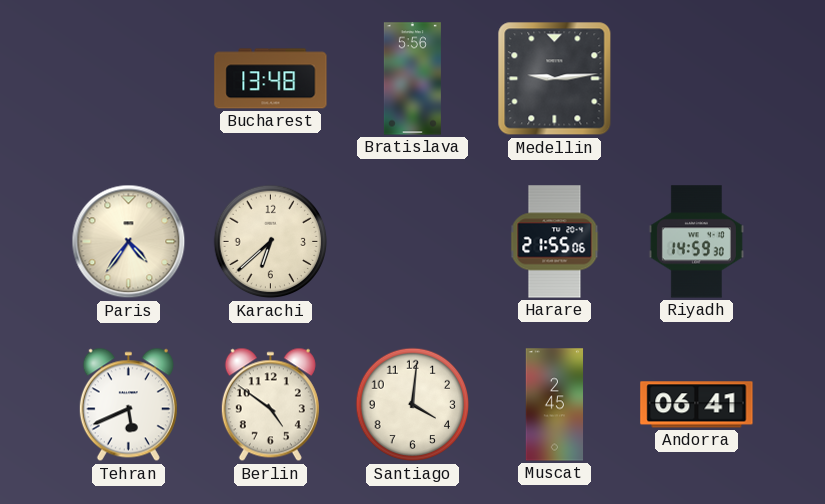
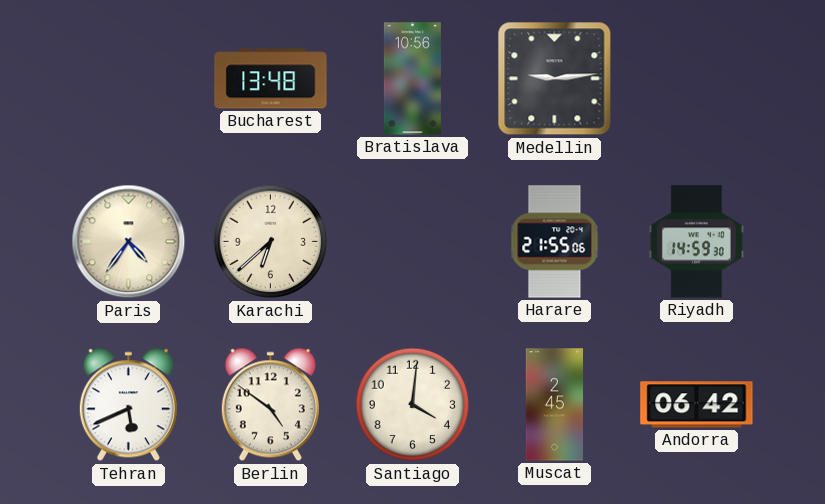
Bratislava: 5:56 -> 10:56
Andorra: 06:41 -> 06:42
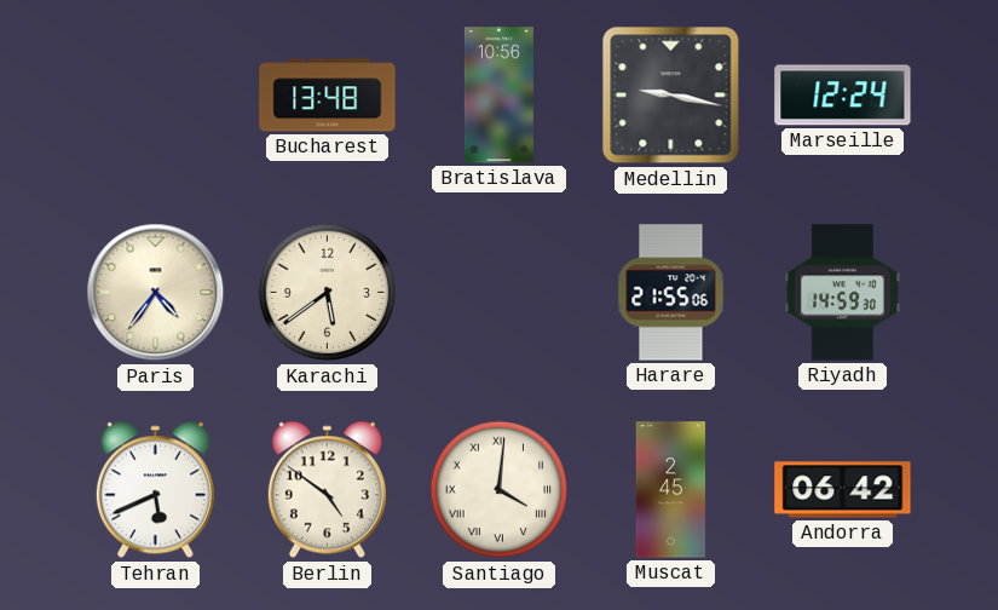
Medellin: 9:14 -> 9:17
Marseille: none -> 12:24
Karachi: 6:38 -> 5:39
Santiago numerals: Arabic -> Roman
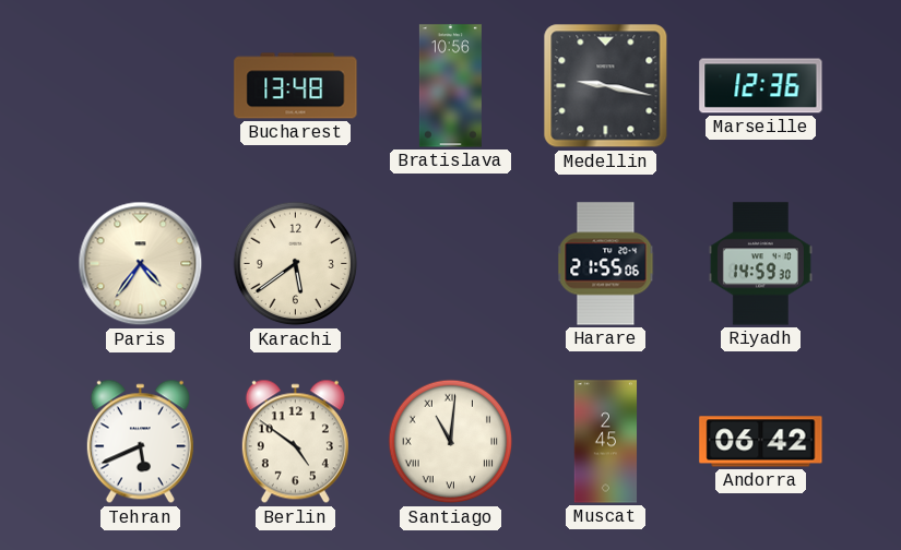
Marseille: 12:24 -> 12:36
Santiago: 4:01 -> 11:01
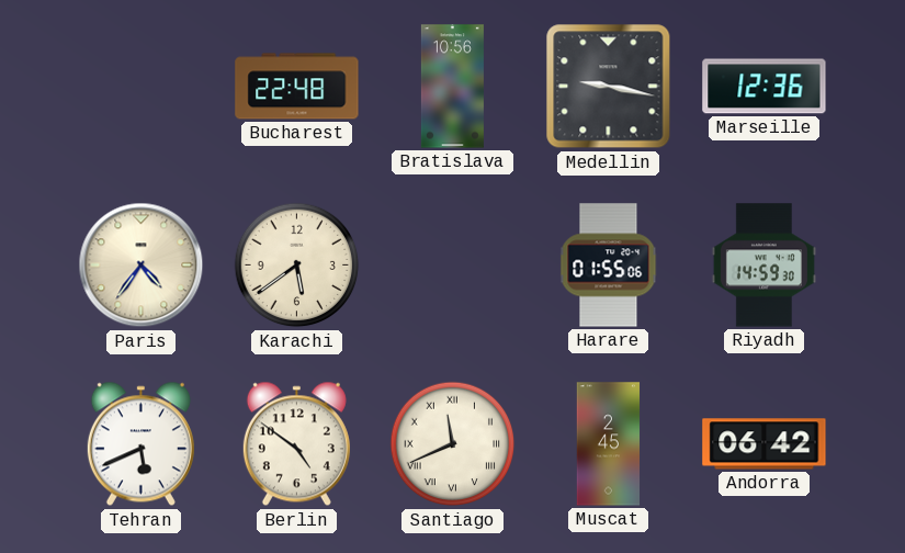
Bucharest: 13:48 -> 22:48
Harare: 21:55 -> 01:55
Santiago: 11:01 -> 11:41
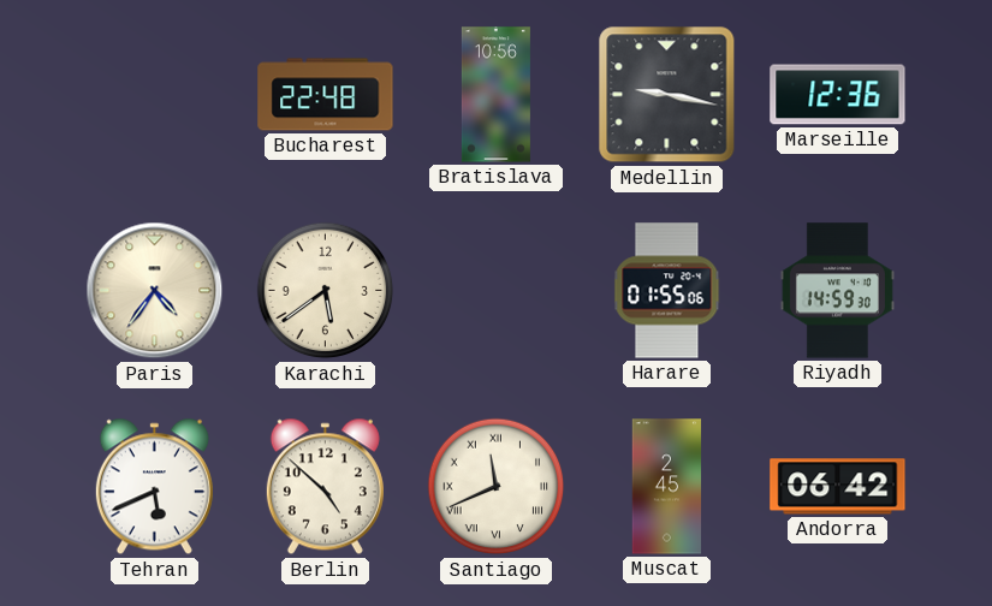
Berlin: 4:51 -> 4:52
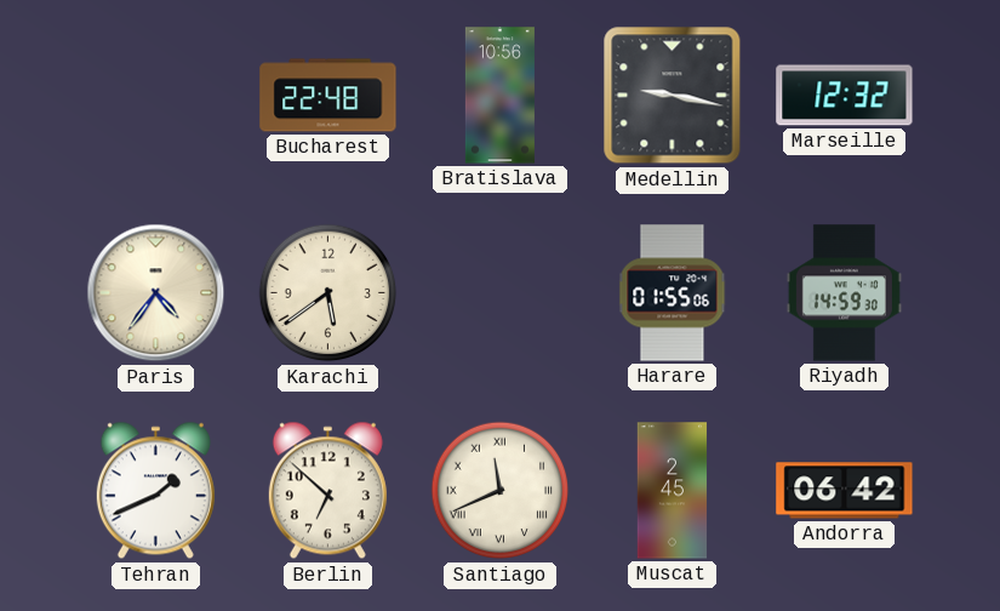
Marseille: 12:36 -> 12:32
Tehran: 5:41 -> 1:41
Berlin: 4:52 -> 6:52
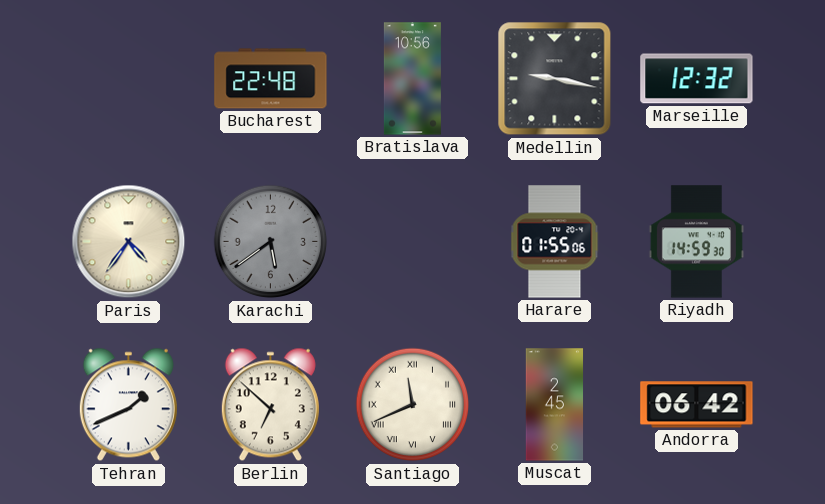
Karachi dial: cream -> grey
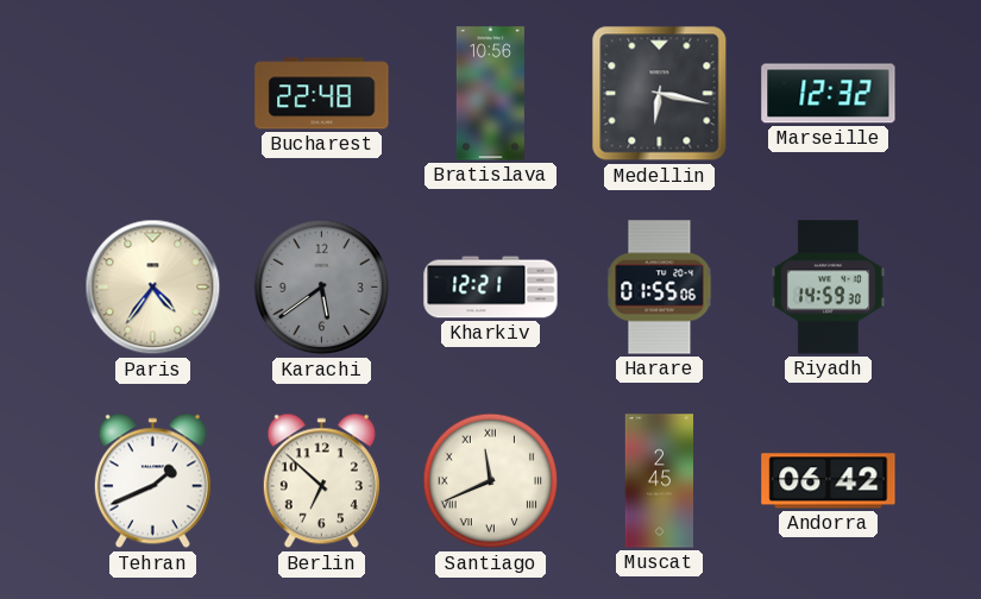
Medellin: 9:17 -> 6:17
Kharkiv: none -> 12:21
